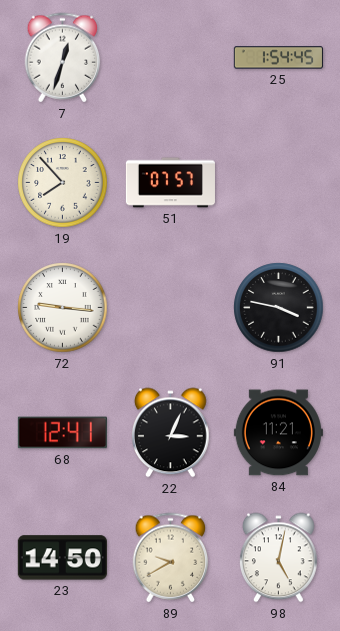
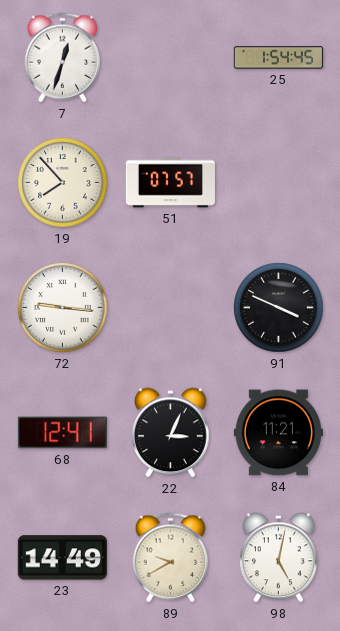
91: 3:47 -> 3:49
23: 14:50 -> 14:49
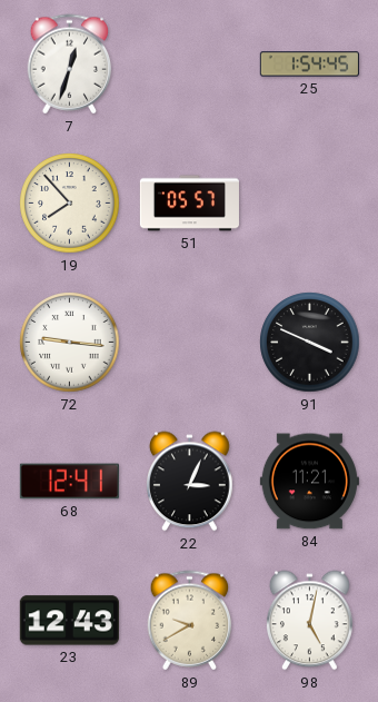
51: 07:57 -> 05:57
23: 14:49 -> 12:43
